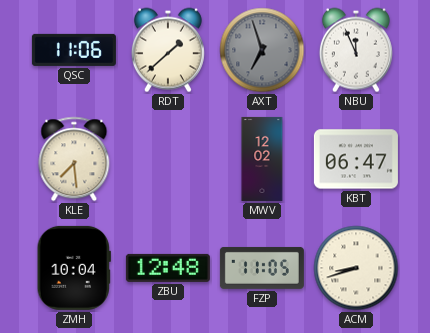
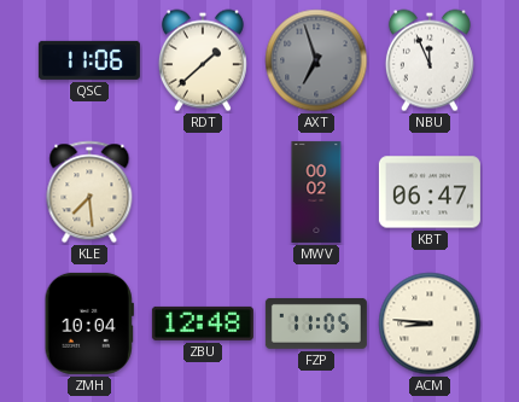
MWV: 12:02 -> 00:02
ACM: 8:42 -> 8:46
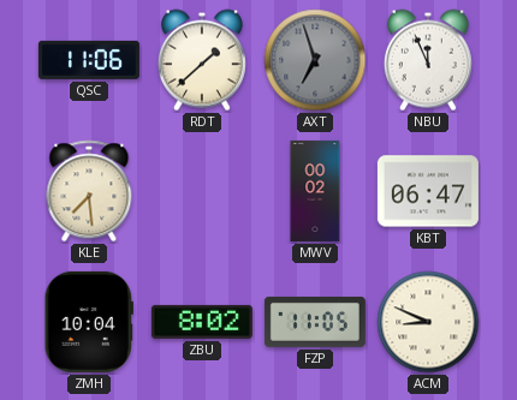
ZBU: 12:48 -> 8:02
ACM: 8:46 -> 8:49
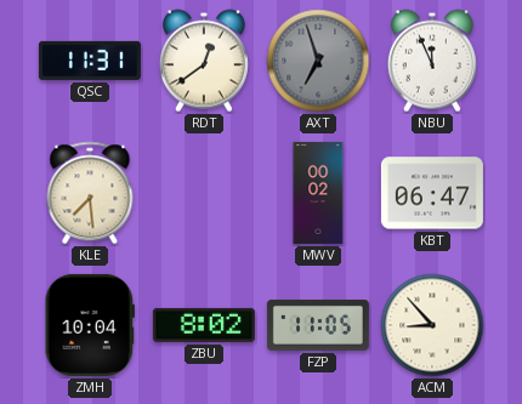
QSC: 11:06 -> 11:31
RDT: 1:38 -> 12:39
ACM: 8:49 -> 8:53
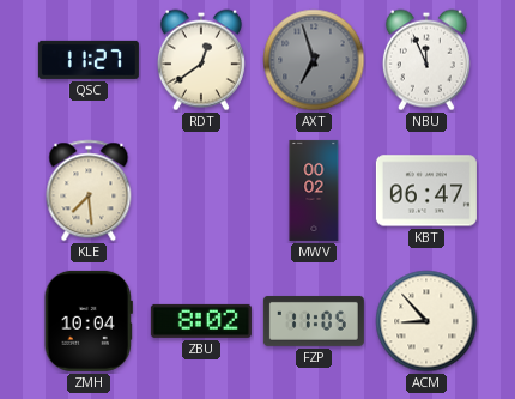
QSC: 11:31 -> 11:27
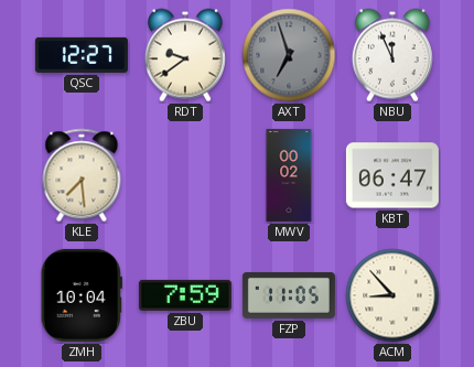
QSC: 11:27 -> 12:27
RDT: 12:39 -> 9:39
ZBU: 8:02 -> 7:59
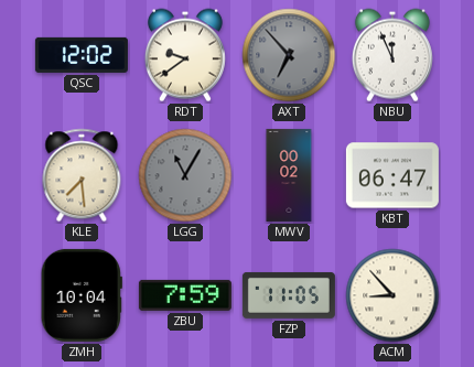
QSC: 12:27 -> 12:02
AXT: 6:57 -> 6:53
LGG: none -> 11:05
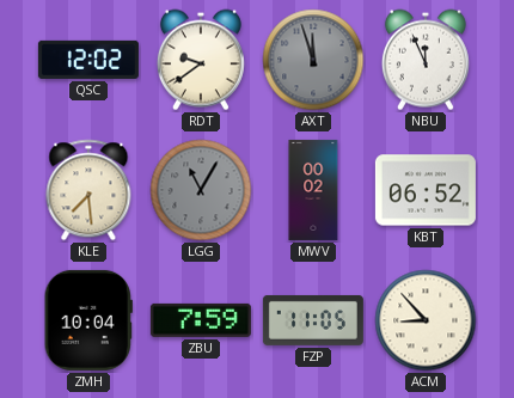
AXT: 6:53 -> 11:57
KBT: 06:47 -> 06:52
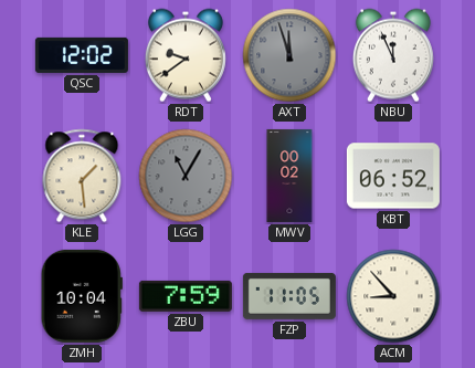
KLE: 7:29 -> 1:29
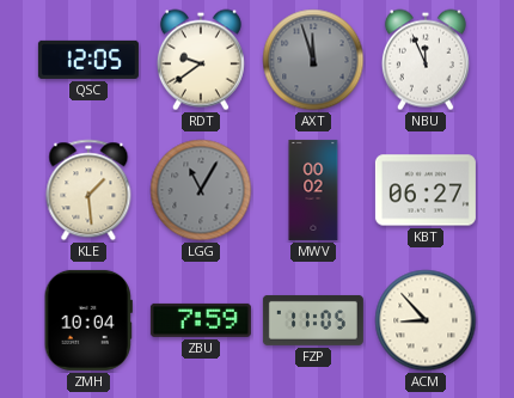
QSC: 12:02 -> 12:05
KBT: 06:52 -> 06:27
